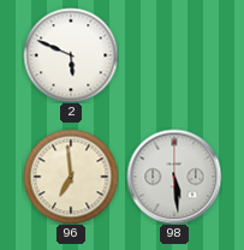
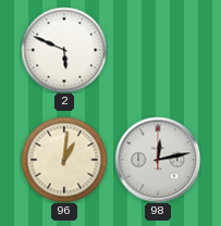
96: 6:59 -> 1:01
98: 5:29 -> 12:13
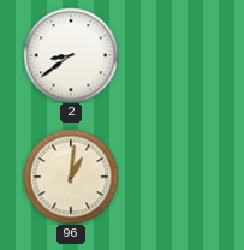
2: 5:49 -> 8:39
98: 12:13 -> none
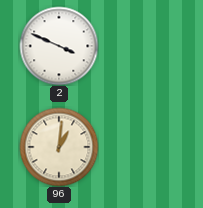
2: 8:39 -> 3:49
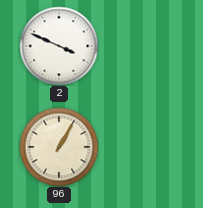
96: 1:01 -> 1:05
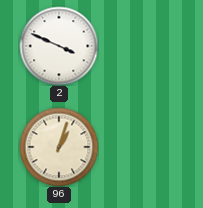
96: 1:05 -> 1:03
